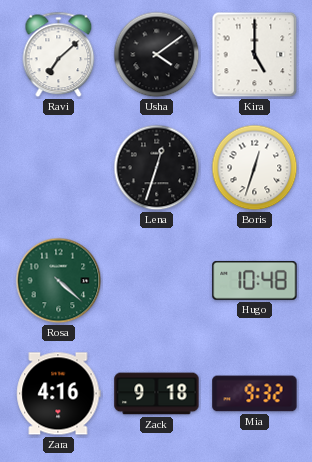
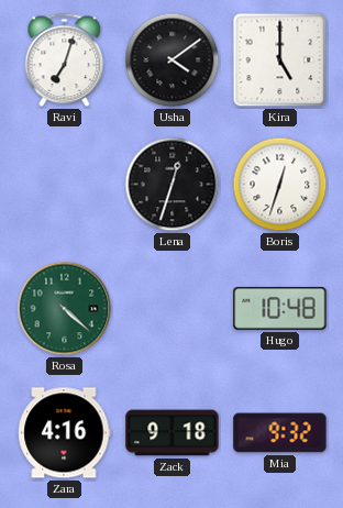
Ravi: 7:08 -> 7:03
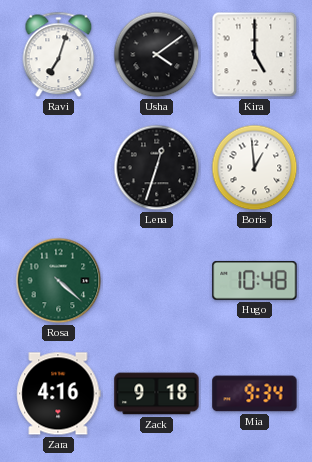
Boris: 12:33 -> 12:59
Mia: 9:32 -> 9:34
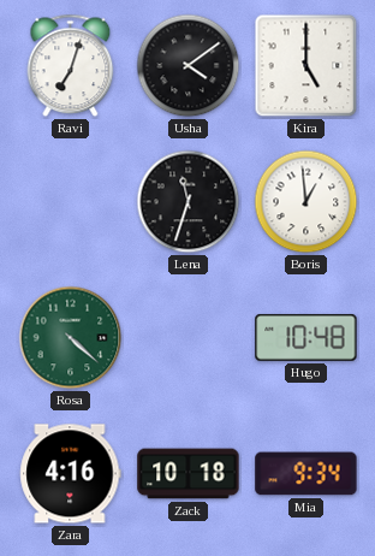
Lena: 12:33 -> 11:33
Zack: 9:18 -> 10:18
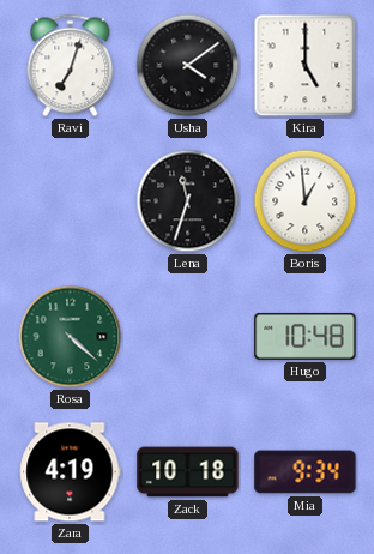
Zara: 4:16 -> 4:19
